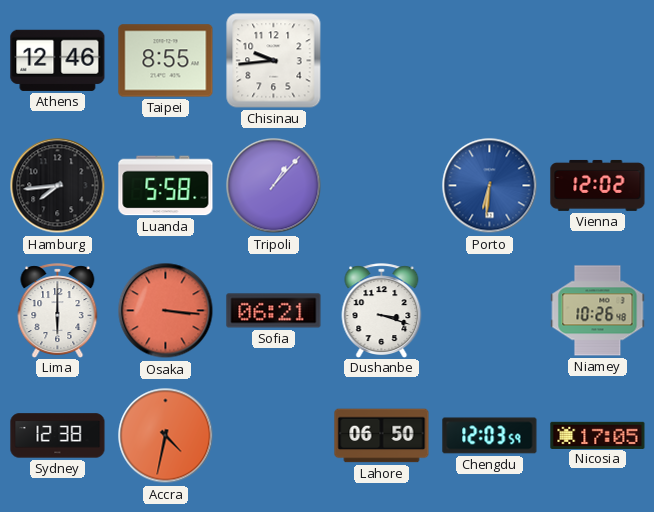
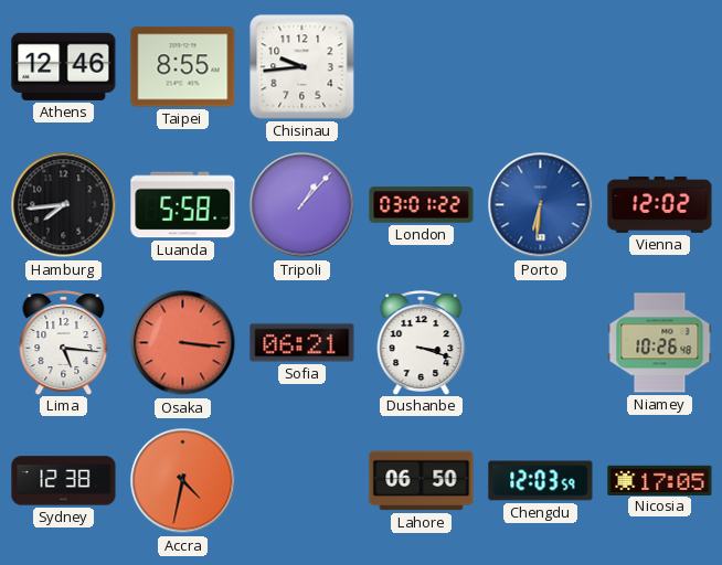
London: none -> 03:01
Lima: 6:00 -> 5:16
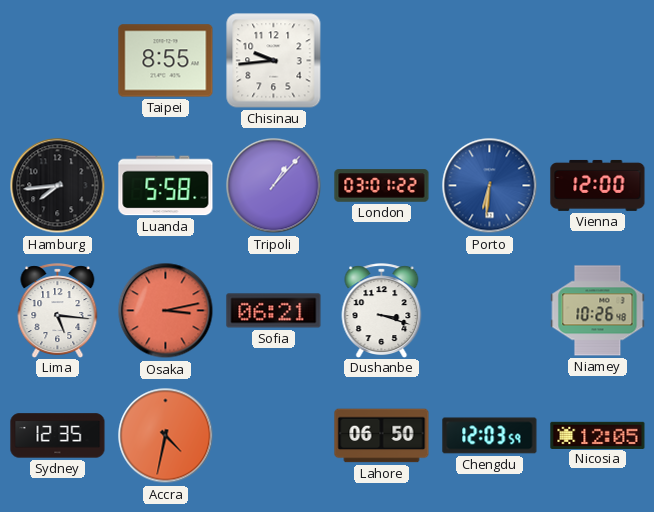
Athens: 12:46 -> none
Vienna: 12:02 -> 12:00
Osaka: 3:16 -> 3:13
Sydney: 12:38 -> 12:35
Nicosia: 17:05 -> 12:05
